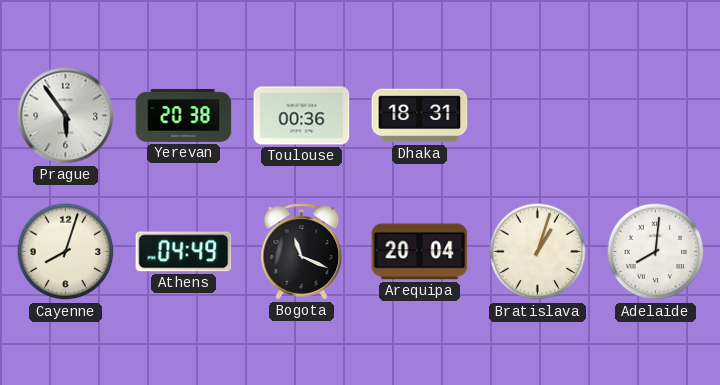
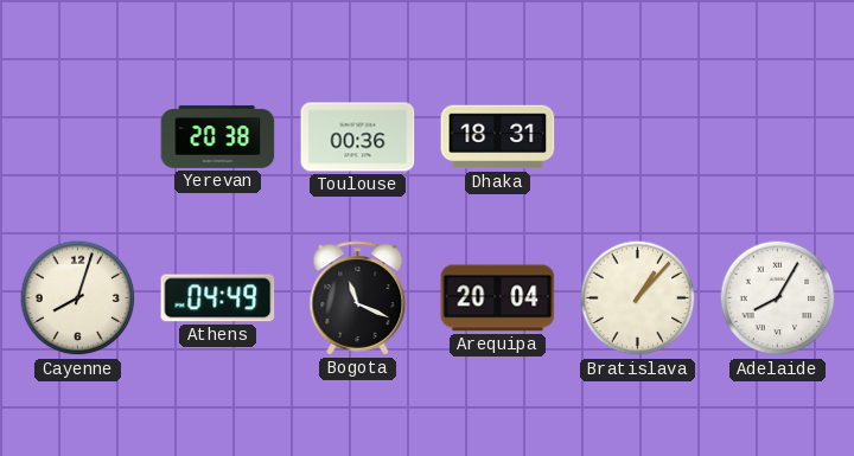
Prague: 5:54 -> none
Bratislava: 1:03 -> 1:07
Adelaide: 8:01 -> 8:05
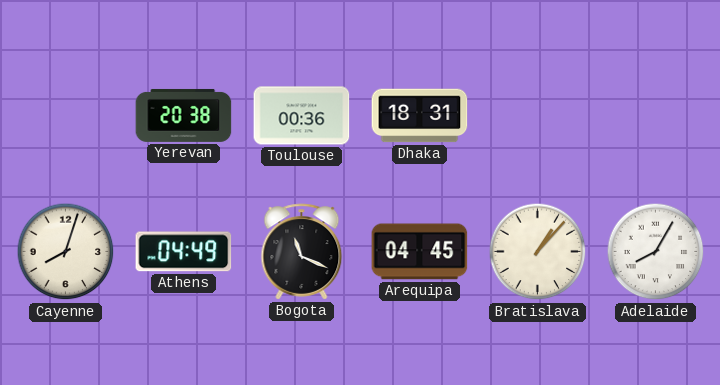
Arequipa: 20:04 -> 04:45
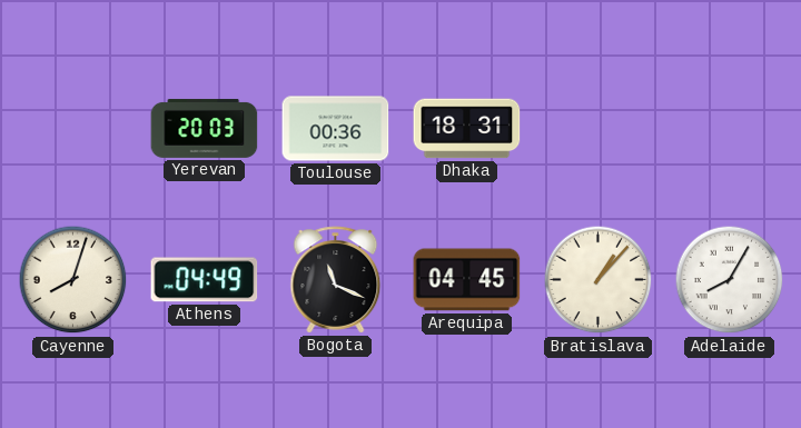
Yerevan: 20:38 -> 20:03
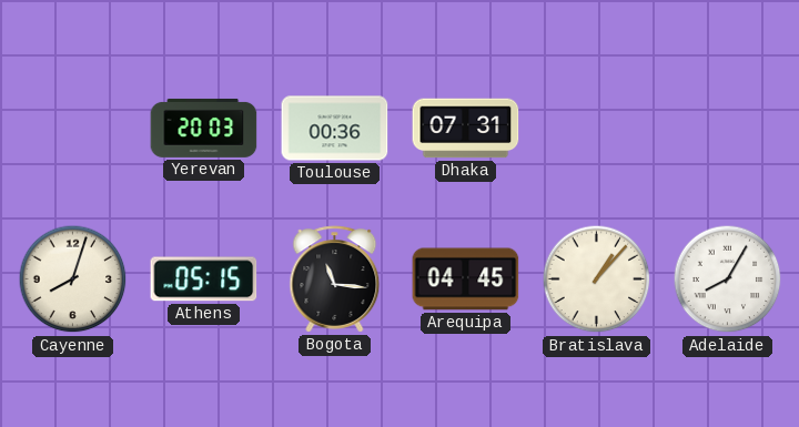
Dhaka: 18:31 -> 07:31
Athens: 04:49 -> 05:15
Bogota: 11:19 -> 11:16
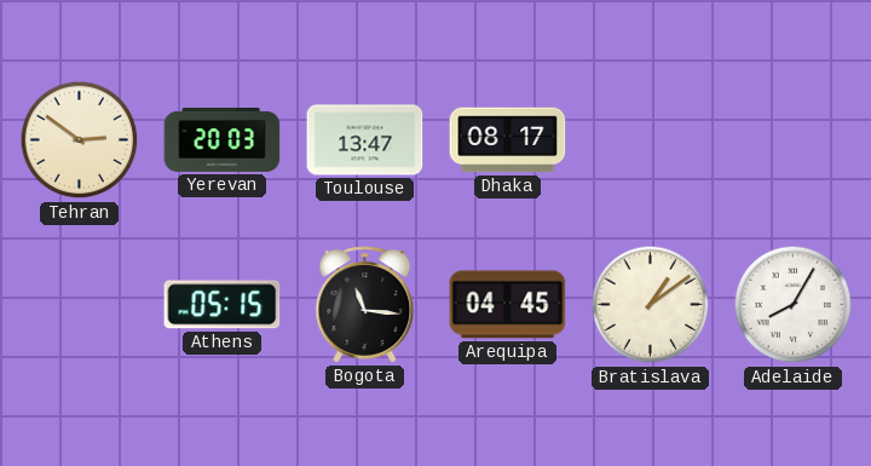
Tehran: none -> 2:51
Toulouse: 00:36 -> 13:47
Dhaka: 07:31 -> 08:17
Cayenne: 8:03 -> none
Bratislava: 1:07 -> 1:09
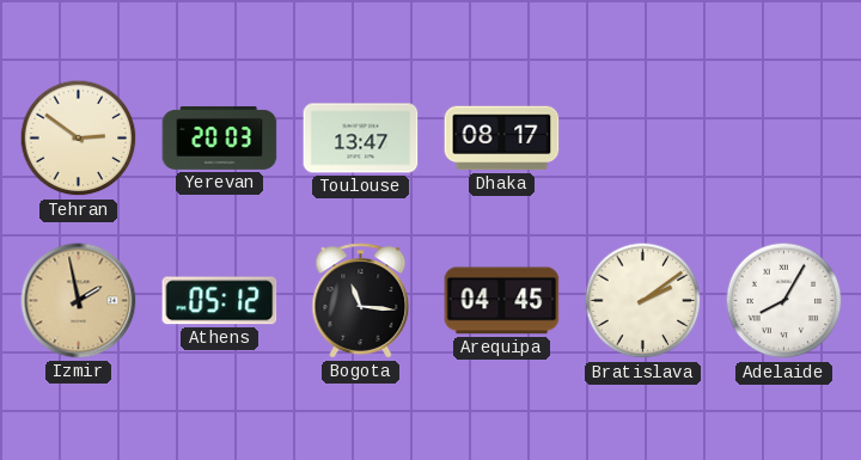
Izmir: none -> 1:58
Athens: 05:15 -> 05:12
Bratislava: 1:09 -> 2:09
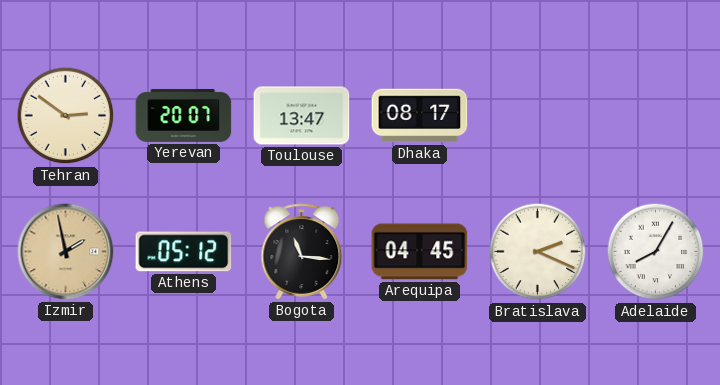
Yerevan: 20:03 -> 20:07
Bratislava: 2:09 -> 2:19
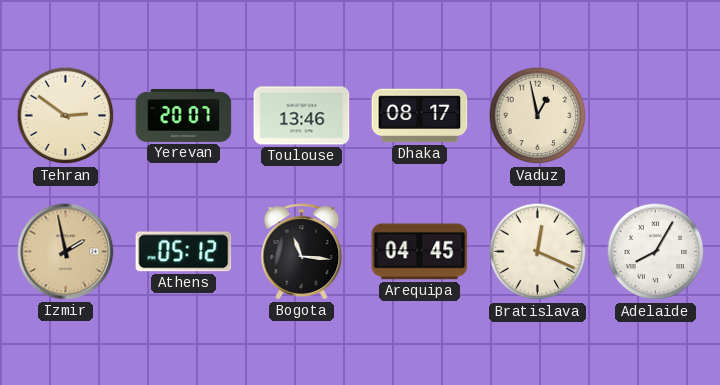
Toulouse: 13:47 -> 13:46
Vaduz: none -> 12:58
Bratislava: 2:19 -> 12:19
